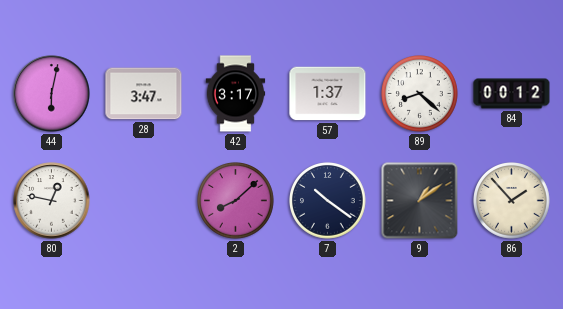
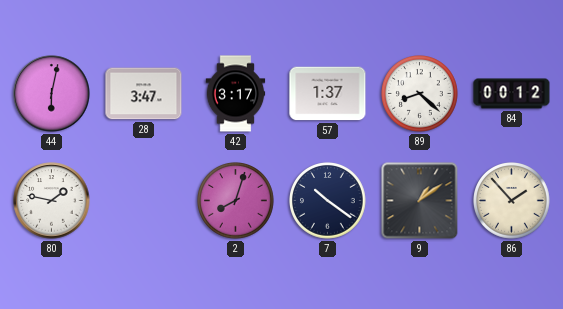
80: 12:47 -> 1:47
2: 8:08 -> 8:03
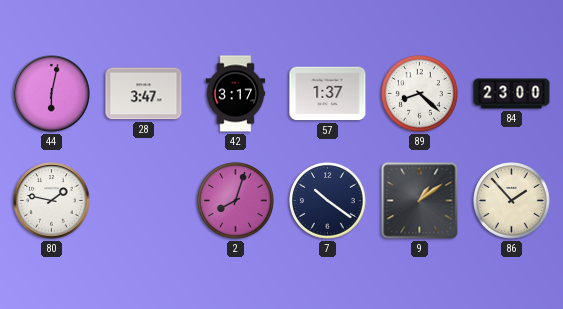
84: 00:12 -> 23:00
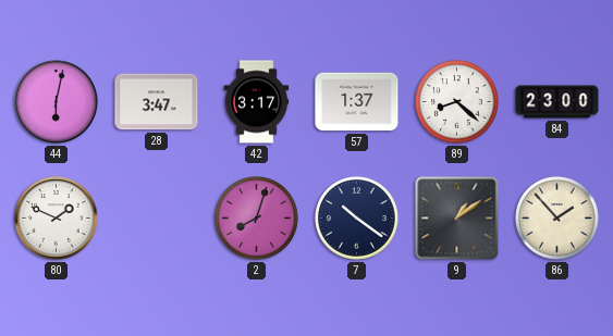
80: 1:47 -> 1:49
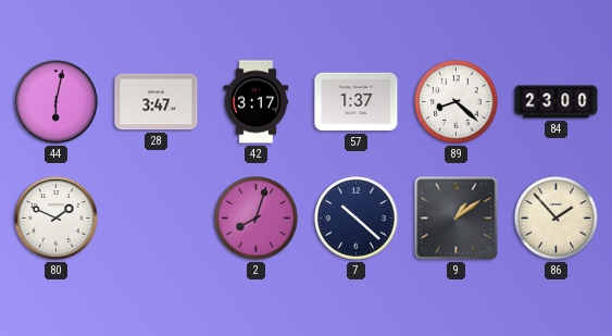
7: 10:21 -> 10:22
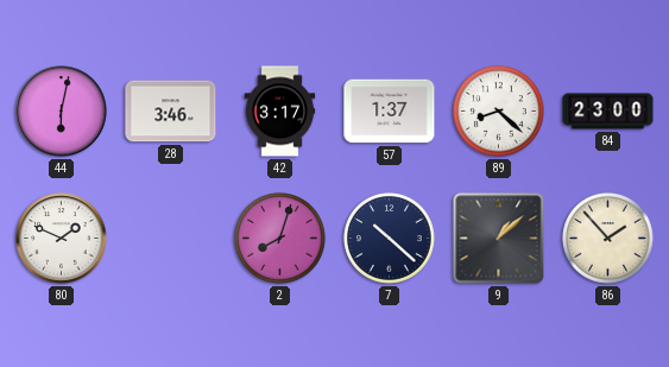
28: 3:47 -> 3:46
9: 1:09 -> 1:08
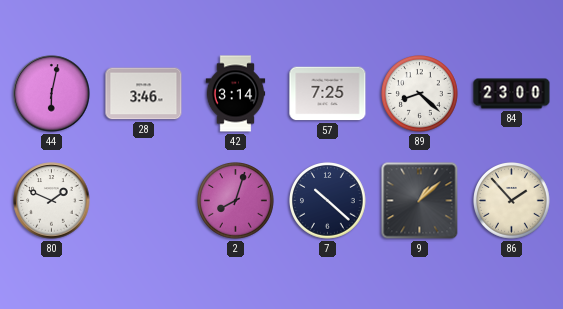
42: 3:17 -> 3:14
57: 1:37 -> 7:25
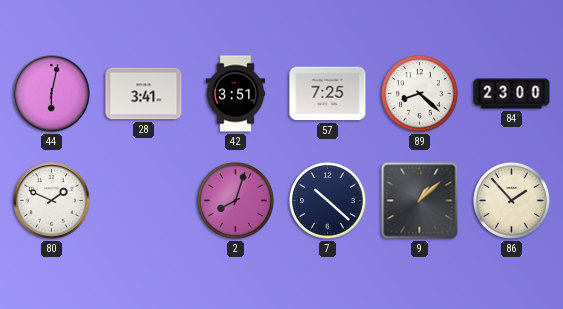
28: 3:46 -> 3:41
42: 3:14 -> 3:51
